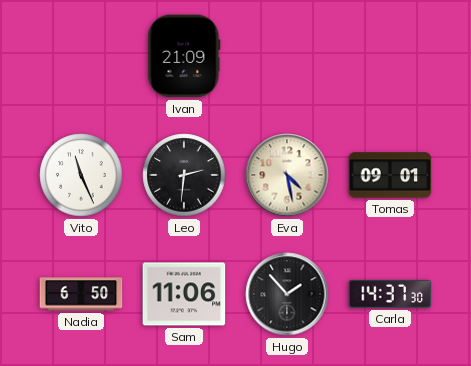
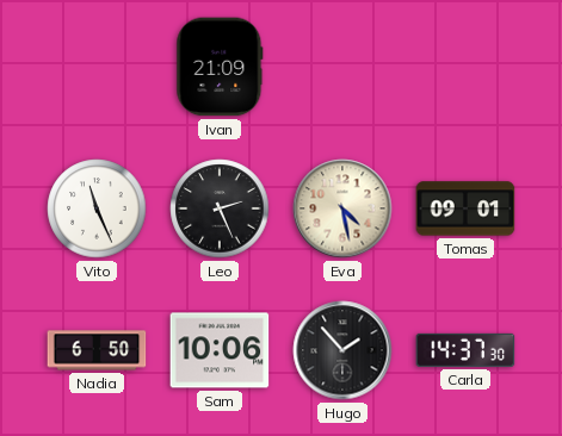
Leo: 2:31 -> 2:26
Sam: 11:06 -> 10:06
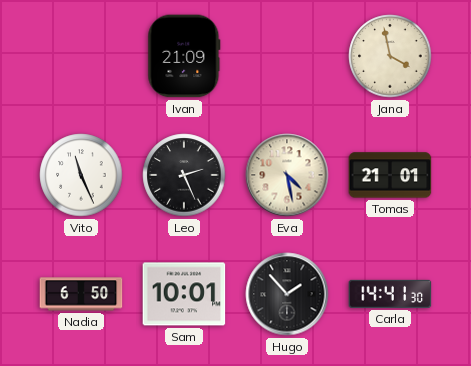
Jana: none -> 3:58
Tomas: 09:01 -> 21:01
Sam: 10:06 -> 10:01
Carla: 14:37 -> 14:41
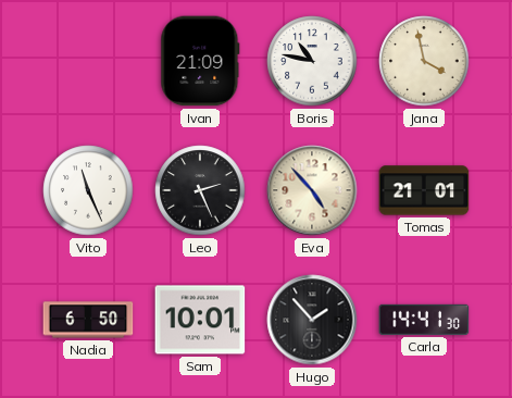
Boris: none -> 10:47
Eva: 4:28 -> 4:53
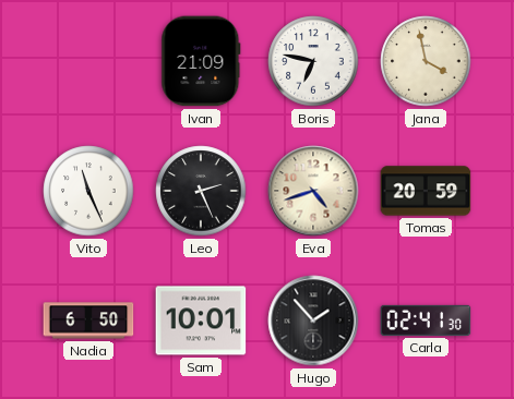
Boris: 10:47 -> 6:47
Eva: 4:53 -> 4:42
Tomas: 21:01 -> 20:59
Carla: 14:41 -> 02:41
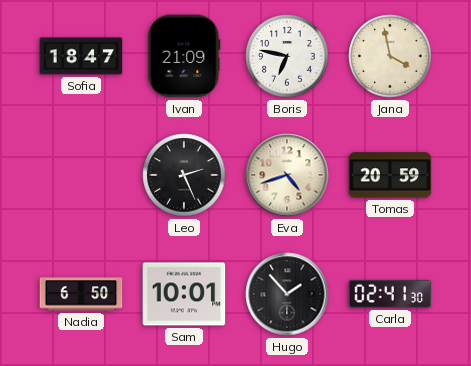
Sofia: none -> 18:47
Vito: 11:26 -> none
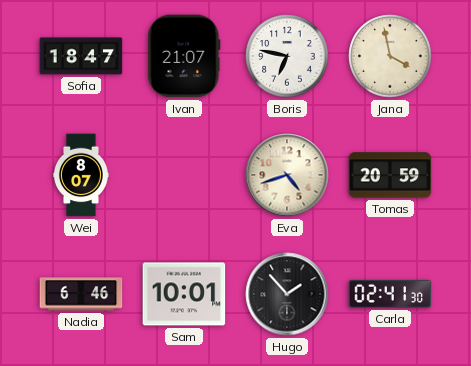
Ivan: 21:09 -> 21:07
Wei: none -> 8:07
Leo: 2:26 -> none
Nadia: 6:50 -> 6:46
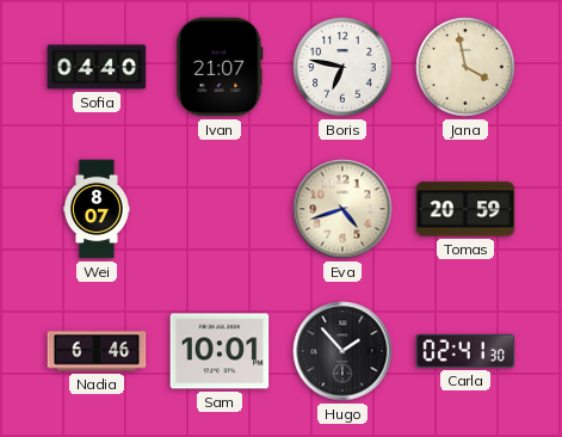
Sofia: 18:47 -> 04:40
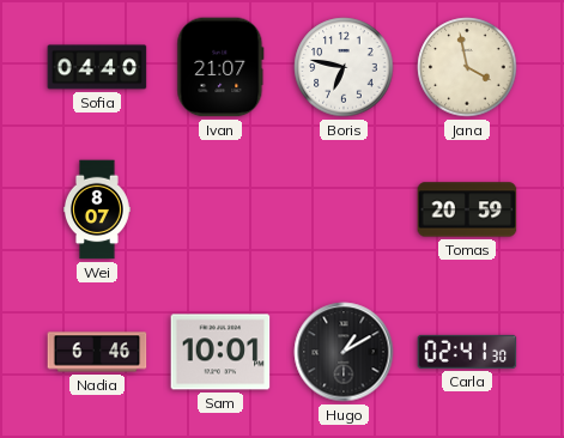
Eva: 4:42 -> none
Hugo: 1:53 -> 1:10
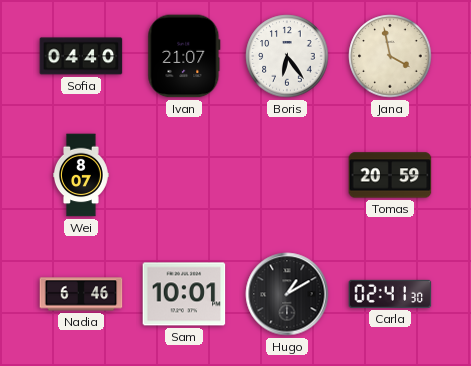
Boris: 6:47 -> 6:24
